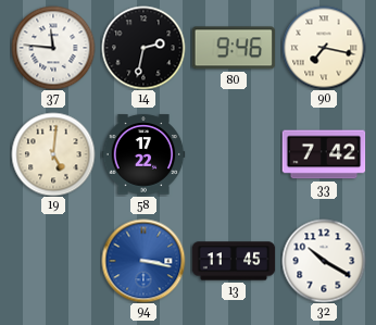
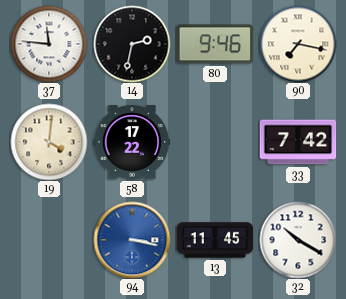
19: 5:01 -> 4:01
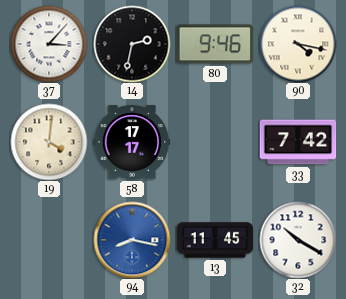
37: 11:46 -> 3:07
90: 7:17 -> 4:17
58: 17:22 -> 17:17
94: 3:17 -> 8:17
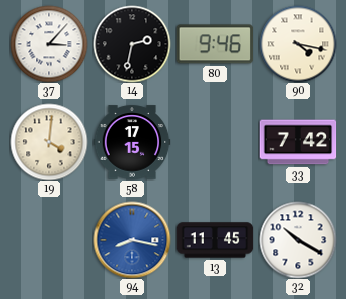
58: 17:17 -> 17:15
